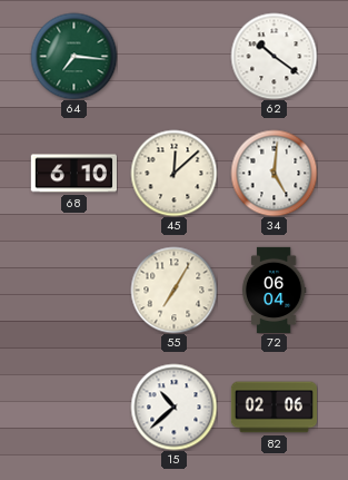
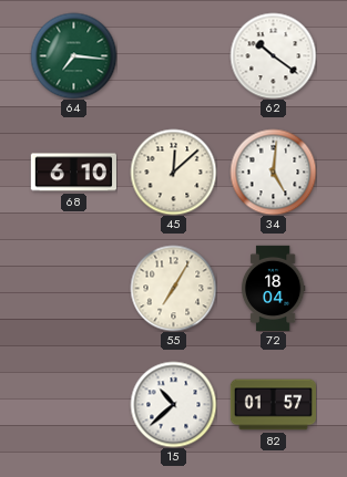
72: 06:04 -> 18:04
82: 02:06 -> 01:57
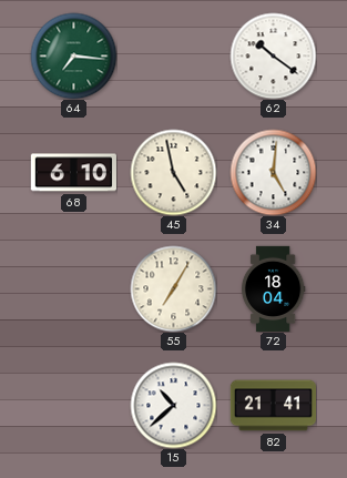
45: 12:08 -> 4:58
82: 01:57 -> 21:41
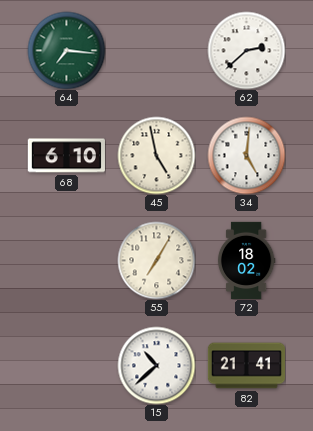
62: 10:21 -> 2:38
72: 18:04 -> 18:02
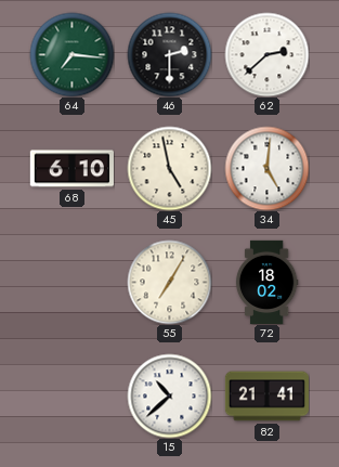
46: none -> 2:30
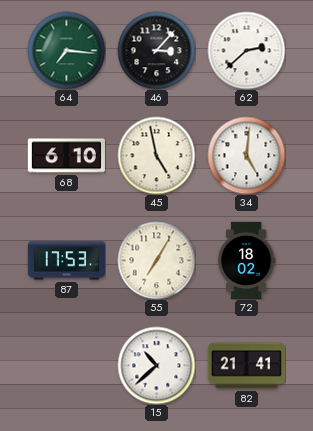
46: 2:30 -> 3:07
87: none -> 17:53
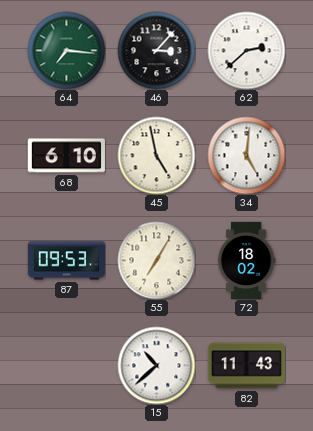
87: 17:53 -> 09:53
82: 21:41 -> 11:43
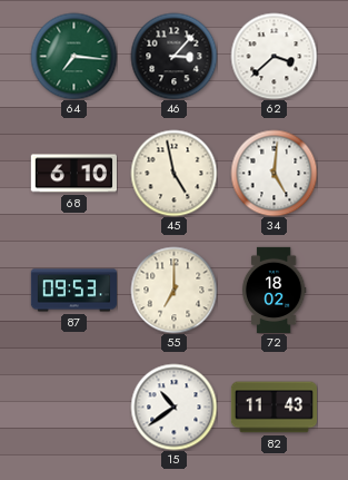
62: 2:38 -> 3:38
55: 7:05 -> 7:00
15: 10:38 -> 10:39
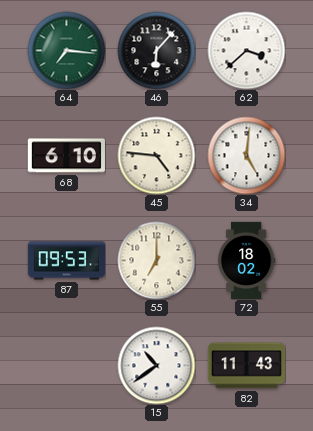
46: 3:07 -> 6:07
45: 4:58 -> 4:46
